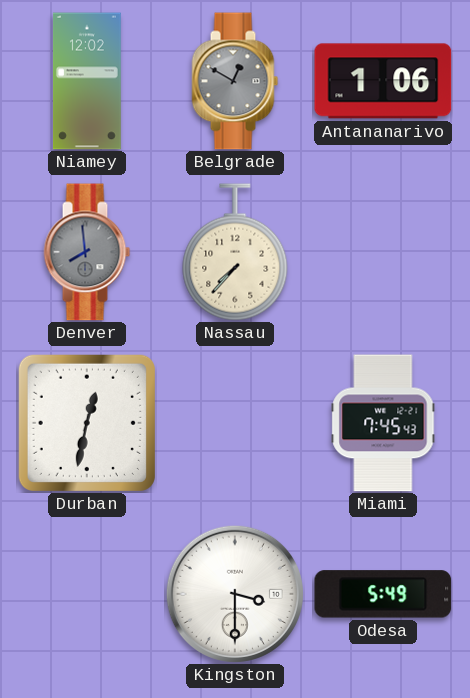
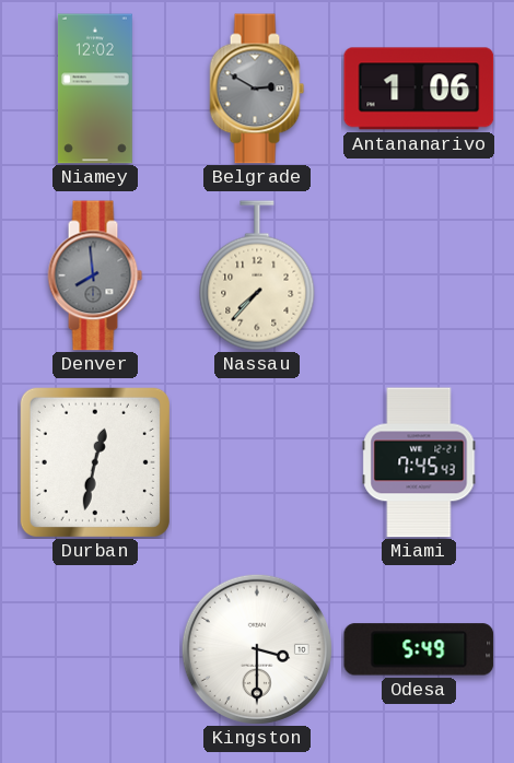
Belgrade: 12:50 -> 2:50
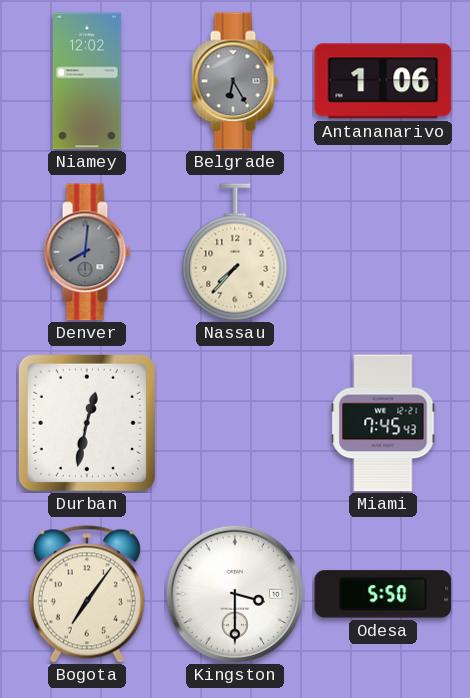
Belgrade: 2:50 -> 6:25
Denver: 7:59 -> 8:01
Bogota: none -> 7:06
Odesa: 5:49 -> 5:50
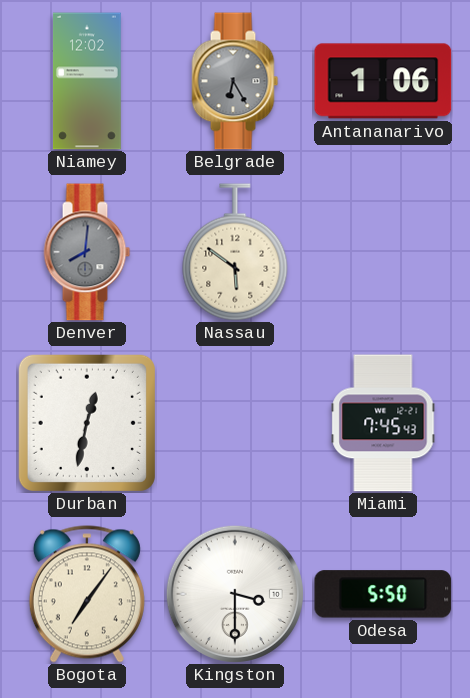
Nassau: 7:37 -> 5:51
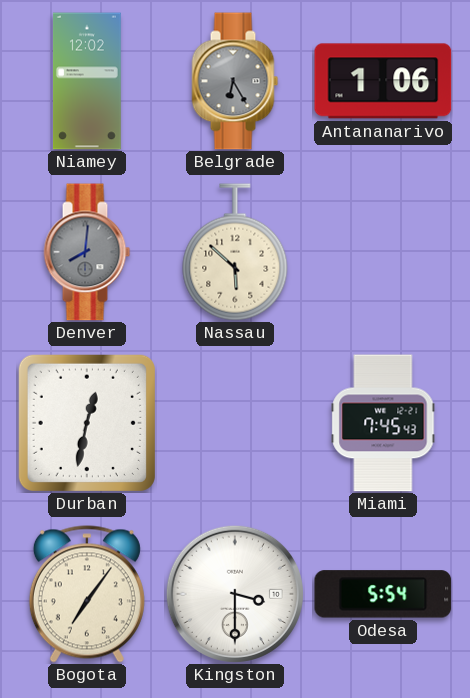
Nassau: 5:51 -> 5:52
Odesa: 5:50 -> 5:54
